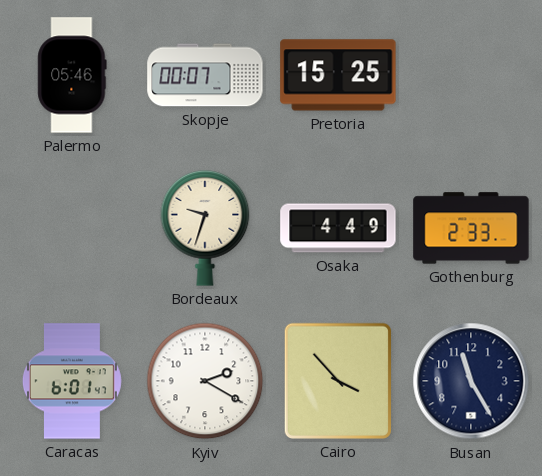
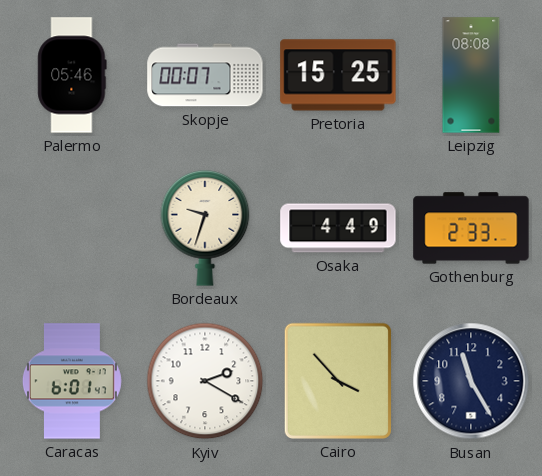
Leipzig: none -> 08:08
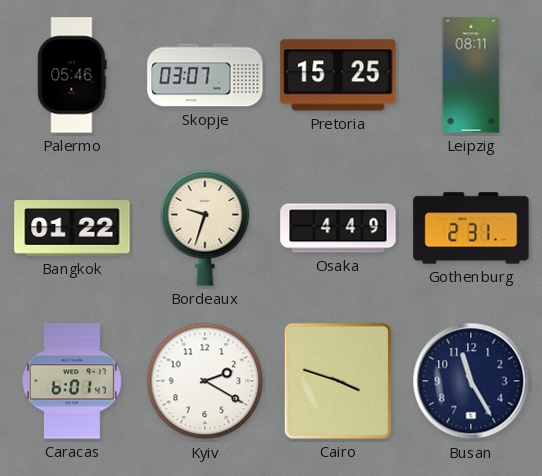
Skopje: 00:07 -> 03:07
Leipzig: 08:08 -> 08:11
Bangkok: none -> 01:22
Gothenburg: 2:33 -> 2:31
Cairo: 3:53 -> 3:48
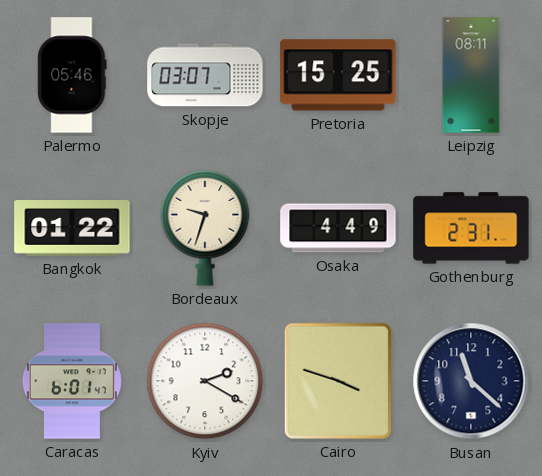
Busan: 11:25 -> 11:22
